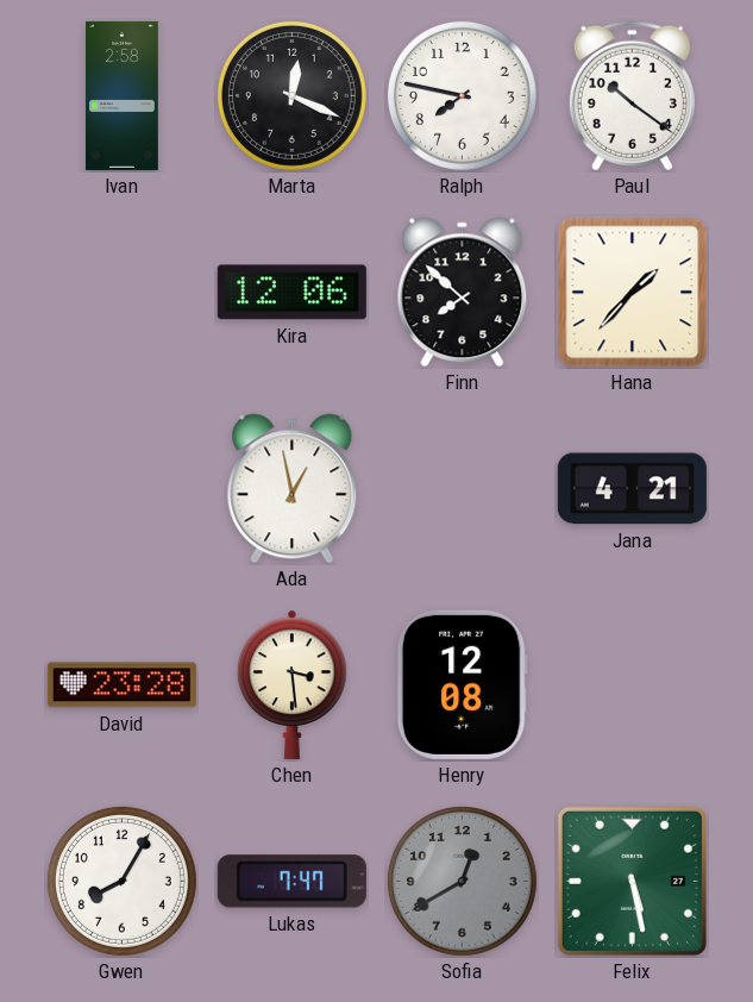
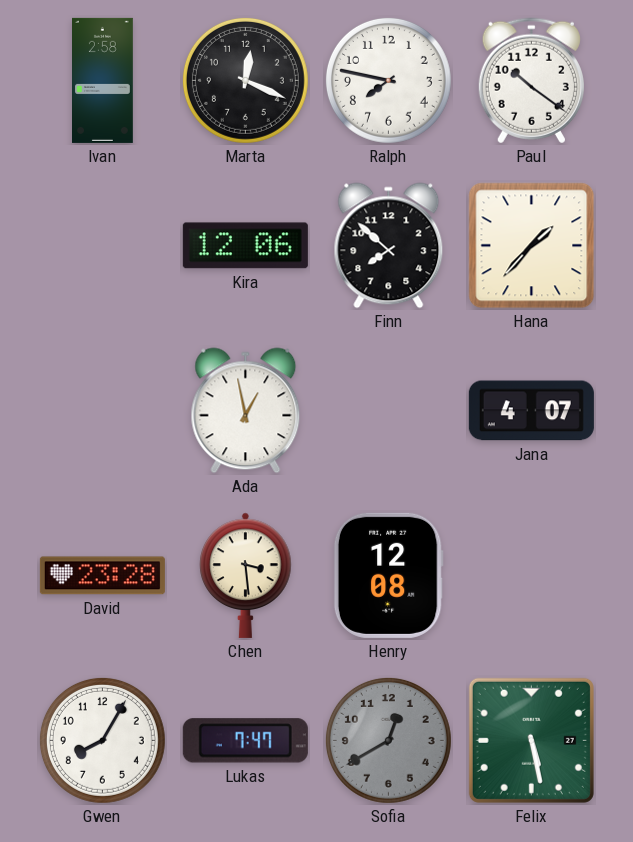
Jana: 4:21 -> 4:07
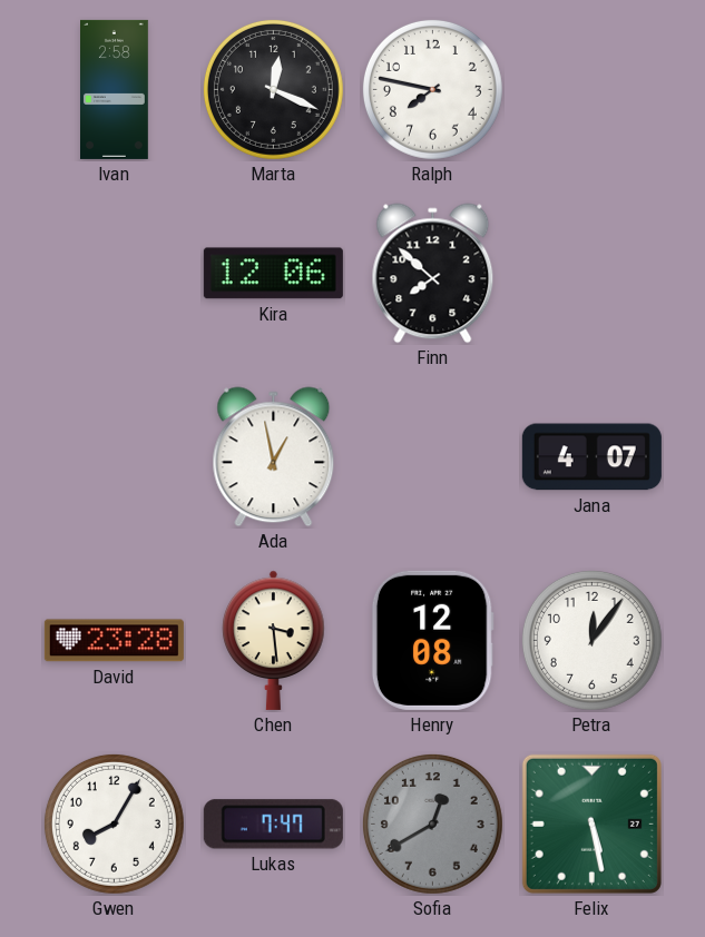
Paul: 10:21 -> none
Hana: 1:37 -> none
Petra: none -> 12:06
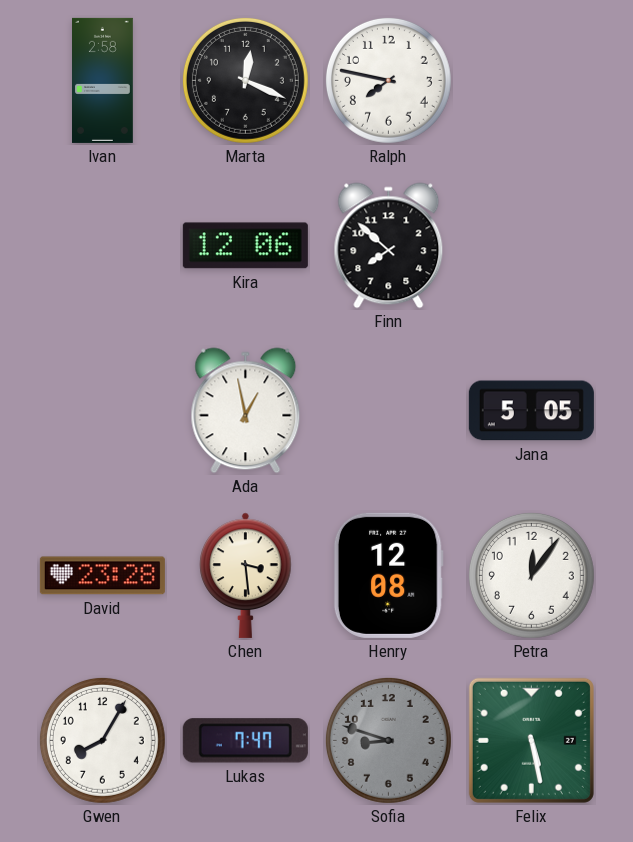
Jana: 4:07 -> 5:05
Sofia: 12:40 -> 8:48
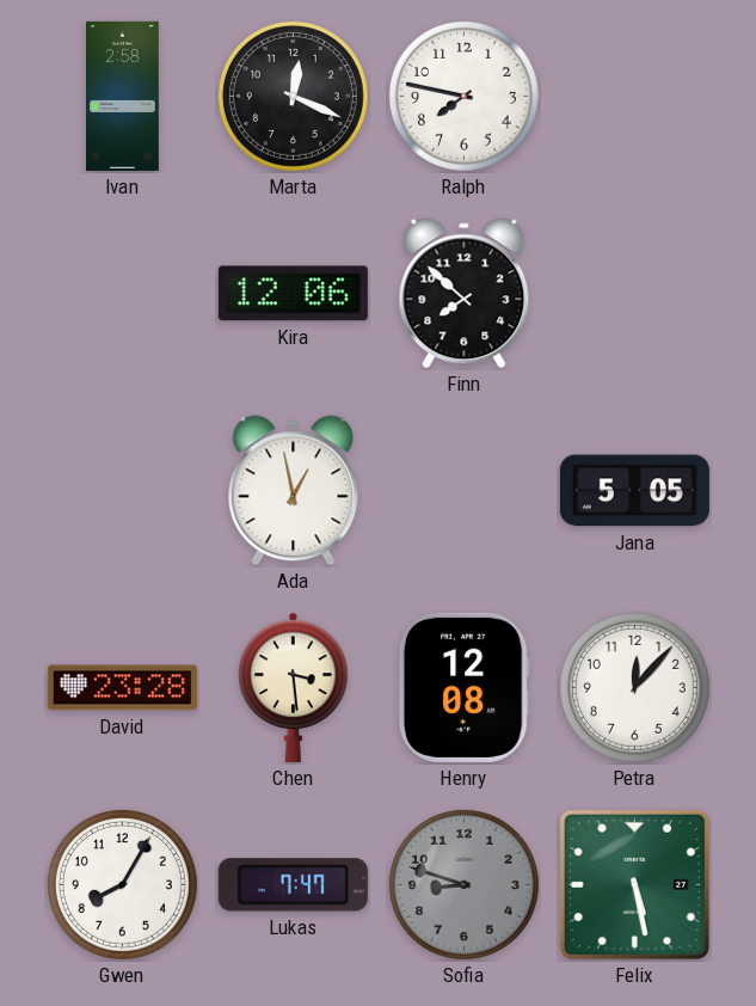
Petra: 12:06 -> 12:07
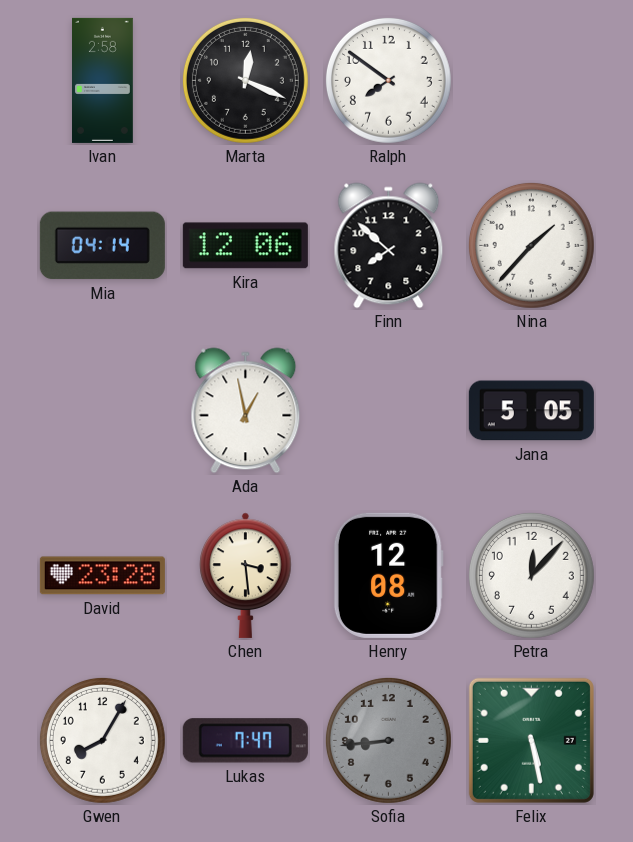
Ralph: 7:47 -> 7:51
Mia: none -> 04:14
Nina: none -> 1:37
Sofia: 8:48 -> 8:44
